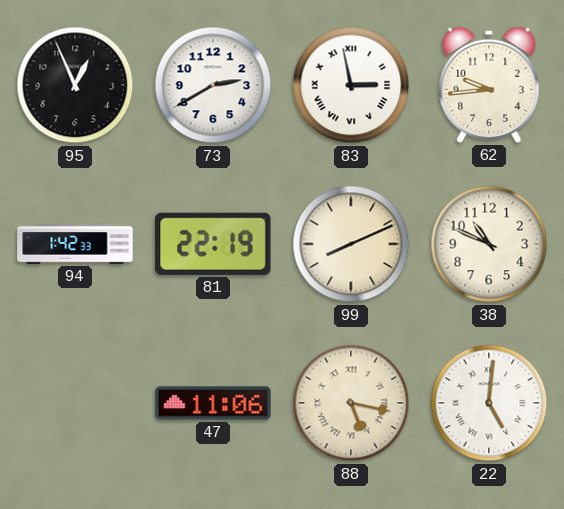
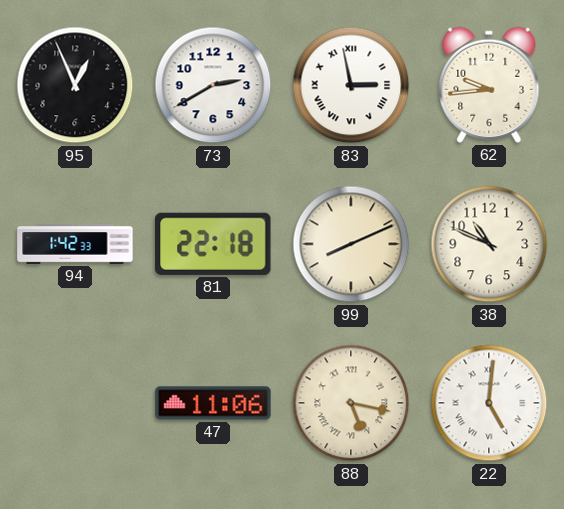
81: 22:19 -> 22:18
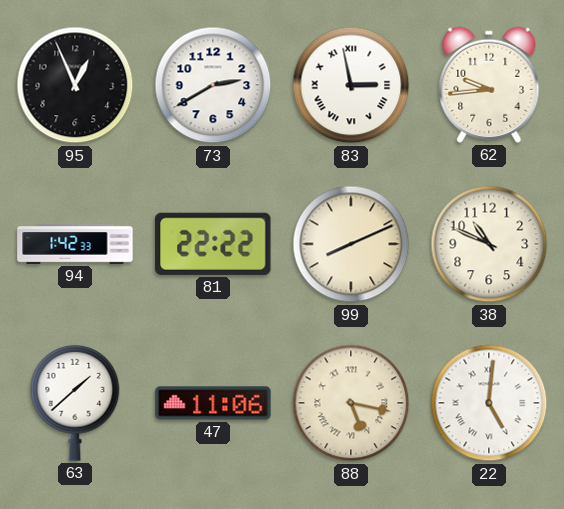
81: 22:18 -> 22:22
63: none -> 1:38
